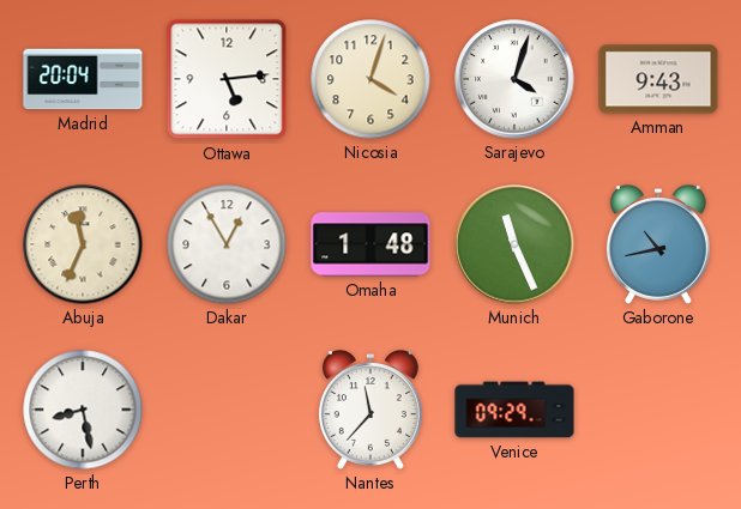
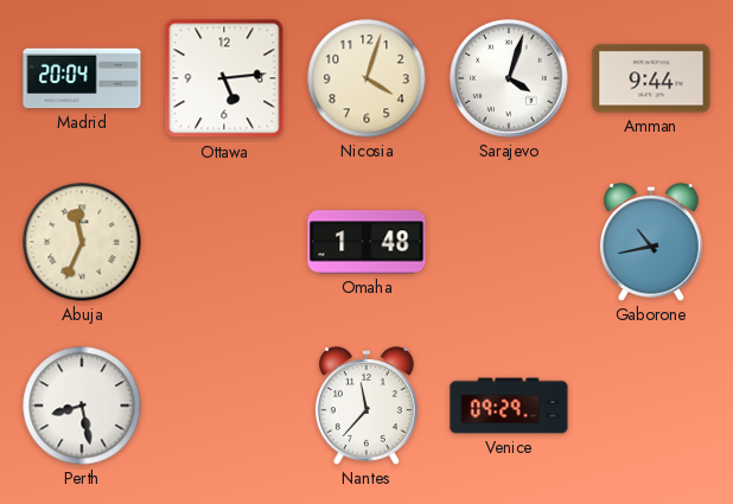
Amman: 9:43 -> 9:44
Dakar: 12:55 -> none
Munich: 11:26 -> none
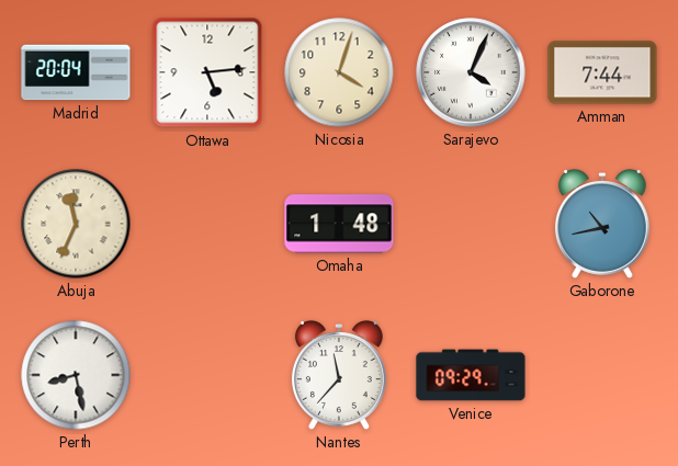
Sarajevo: 4:03 -> 4:04
Amman: 9:44 -> 7:44
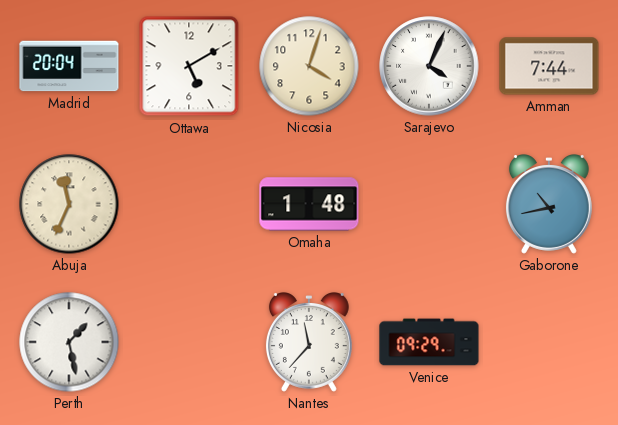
Ottawa: 5:14 -> 5:10
Perth: 8:28 -> 1:28
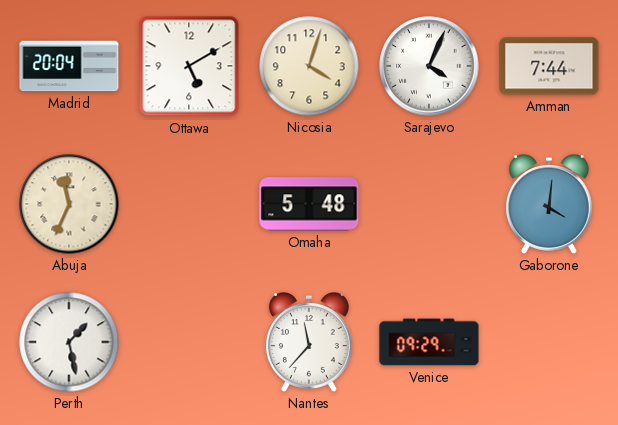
Omaha: 1:48 -> 5:48
Gaborone: 10:43 -> 4:01
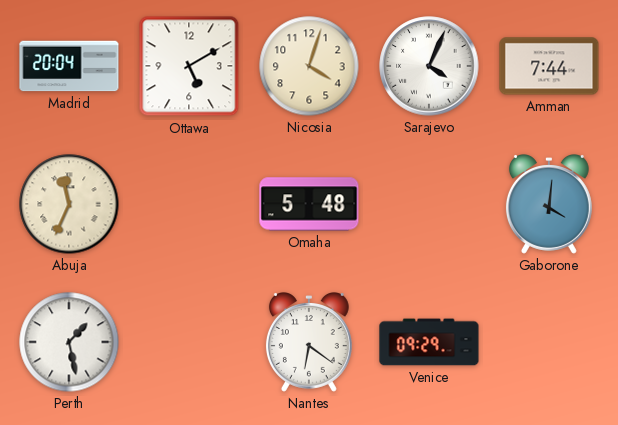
Nantes: 11:37 -> 6:21
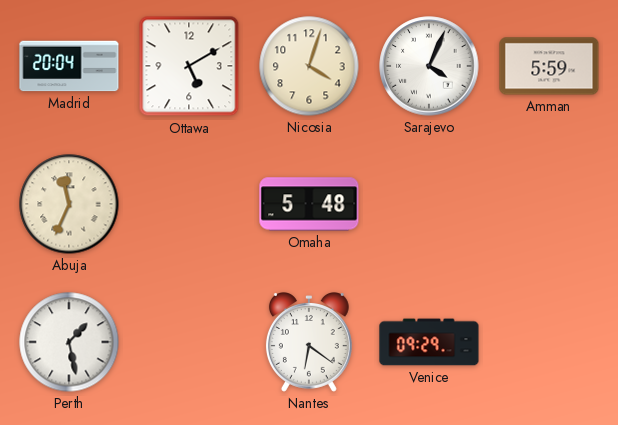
Amman: 7:44 -> 5:59
Gaborone: 4:01 -> none
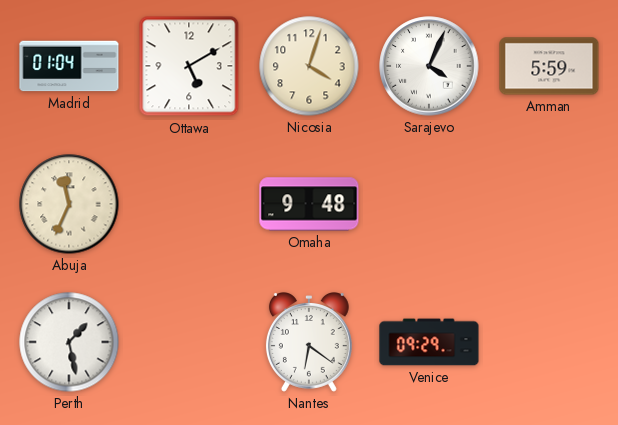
Madrid: 20:04 -> 01:04
Omaha: 5:48 -> 9:48
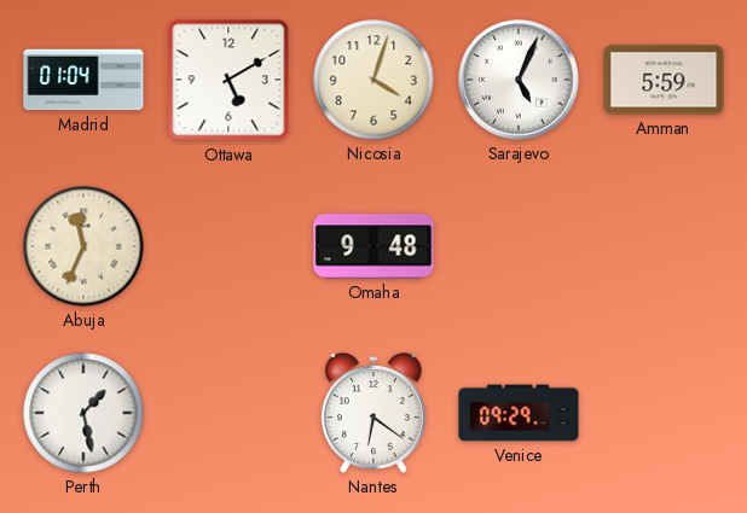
Sarajevo: 4:04 -> 5:04
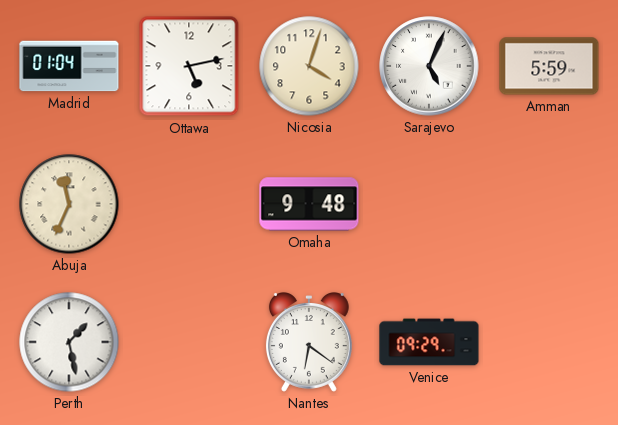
Ottawa: 5:10 -> 5:13
